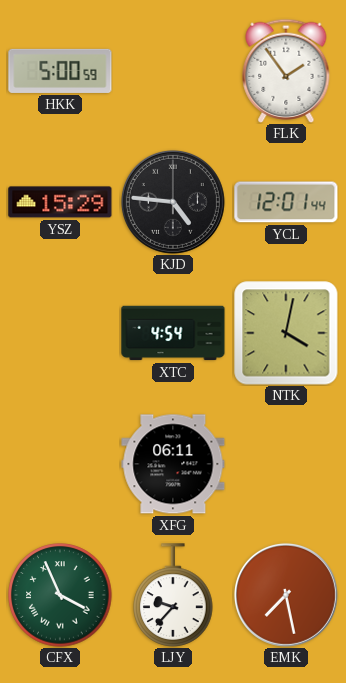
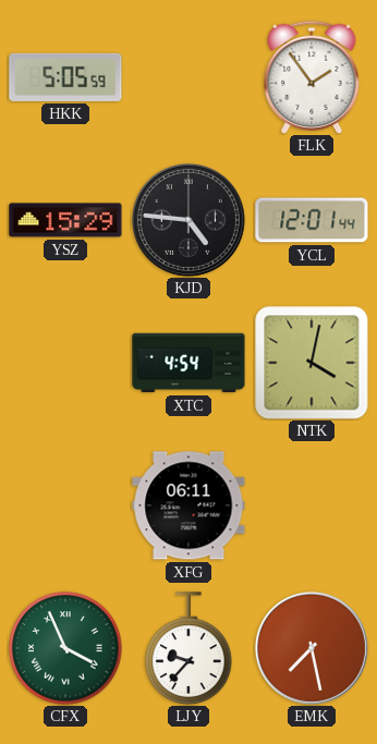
HKK: 5:00 -> 5:05
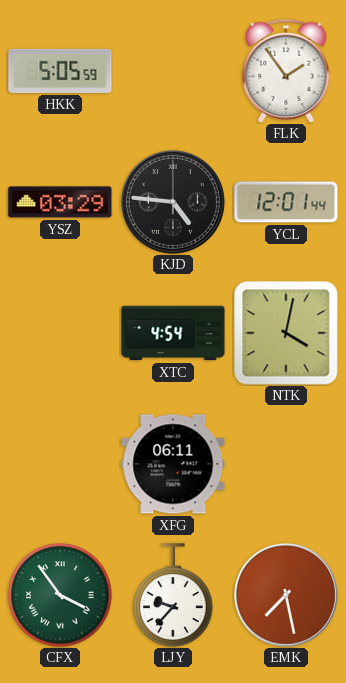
YSZ: 15:29 -> 03:29
CFX: 3:56 -> 3:54
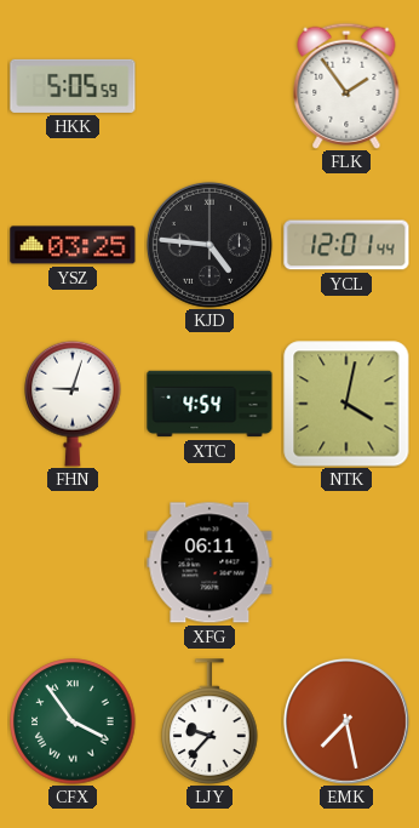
YSZ: 03:29 -> 03:25
FHN: none -> 9:03
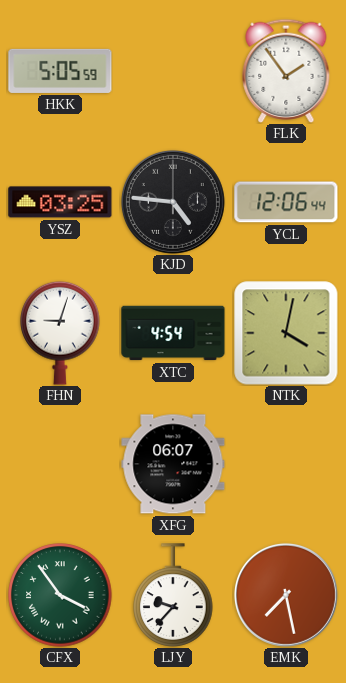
YCL: 12:01 -> 12:06
XFG: 06:11 -> 06:07
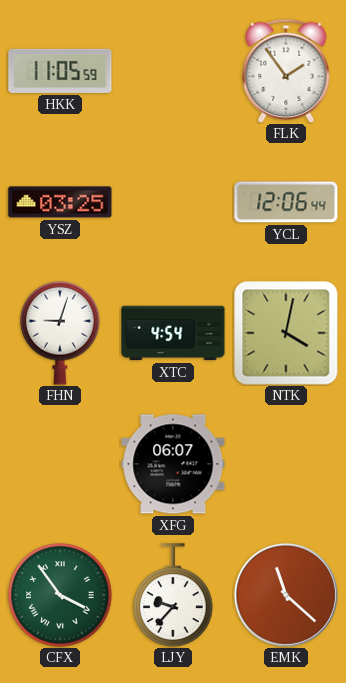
HKK: 5:05 -> 11:05
KJD: 4:46 -> none
EMK: 7:28 -> 11:22
